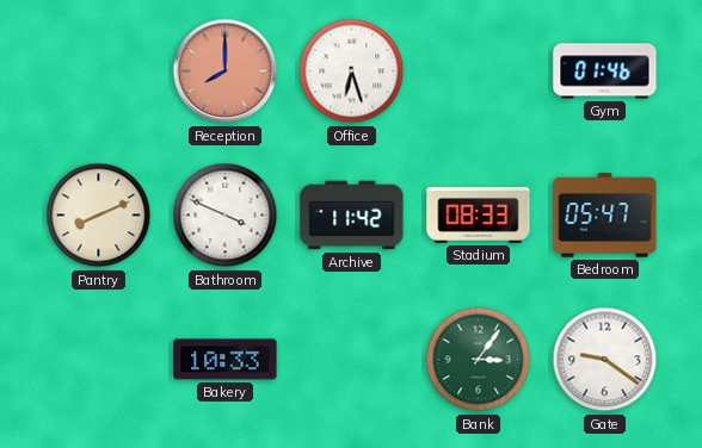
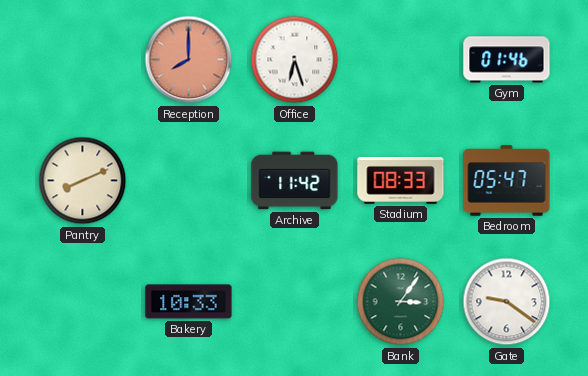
Bathroom: 3:49 -> none
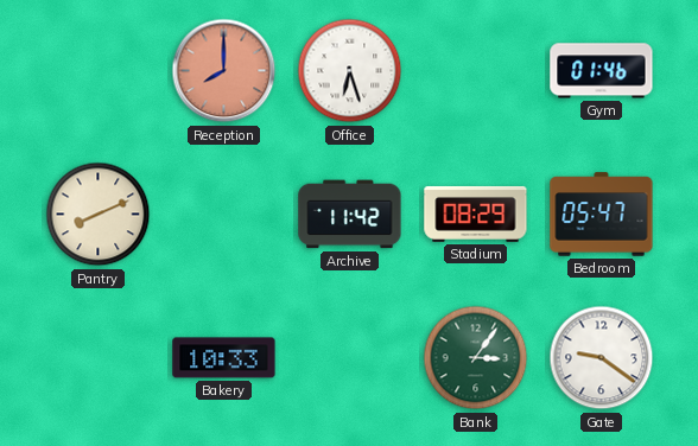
Stadium: 08:33 -> 08:29
